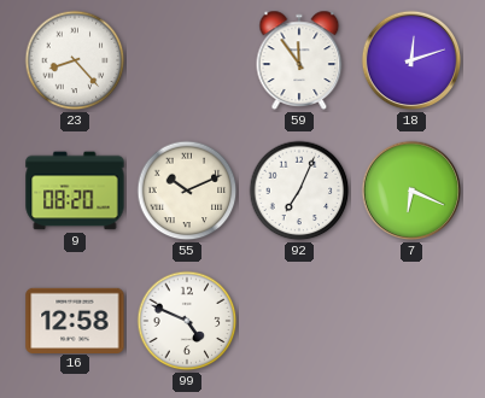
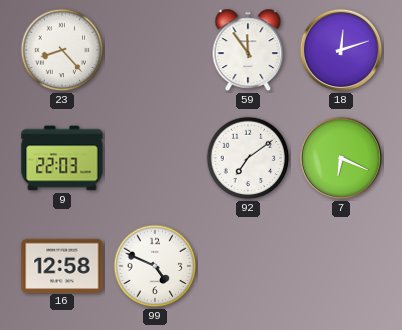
9: 08:20 -> 22:03
55: 10:11 -> none
92: 7:04 -> 7:09
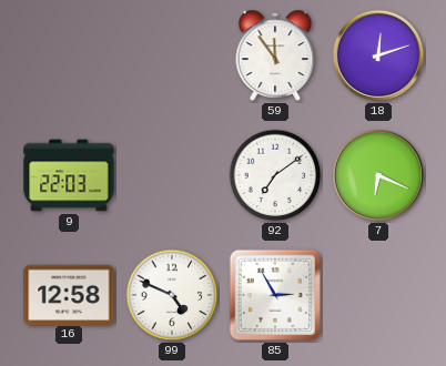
23: 8:23 -> none
85: none -> 2:55
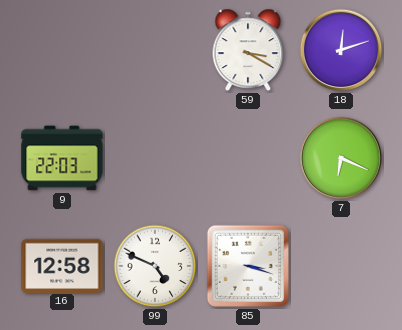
59: 11:54 -> 3:20
92: 7:09 -> none
85: 2:55 -> 3:18
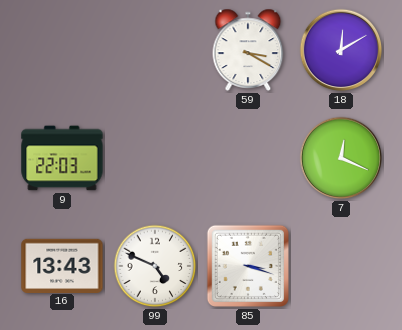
18: 12:12 -> 12:10
7: 6:19 -> 12:19
16: 12:58 -> 13:43
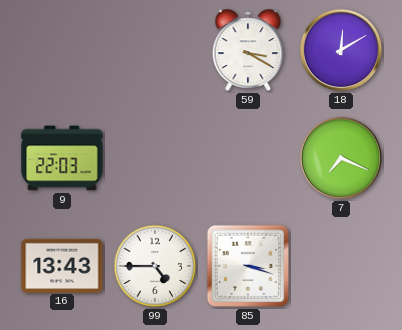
7: 12:19 -> 7:19
99: 4:49 -> 4:45
